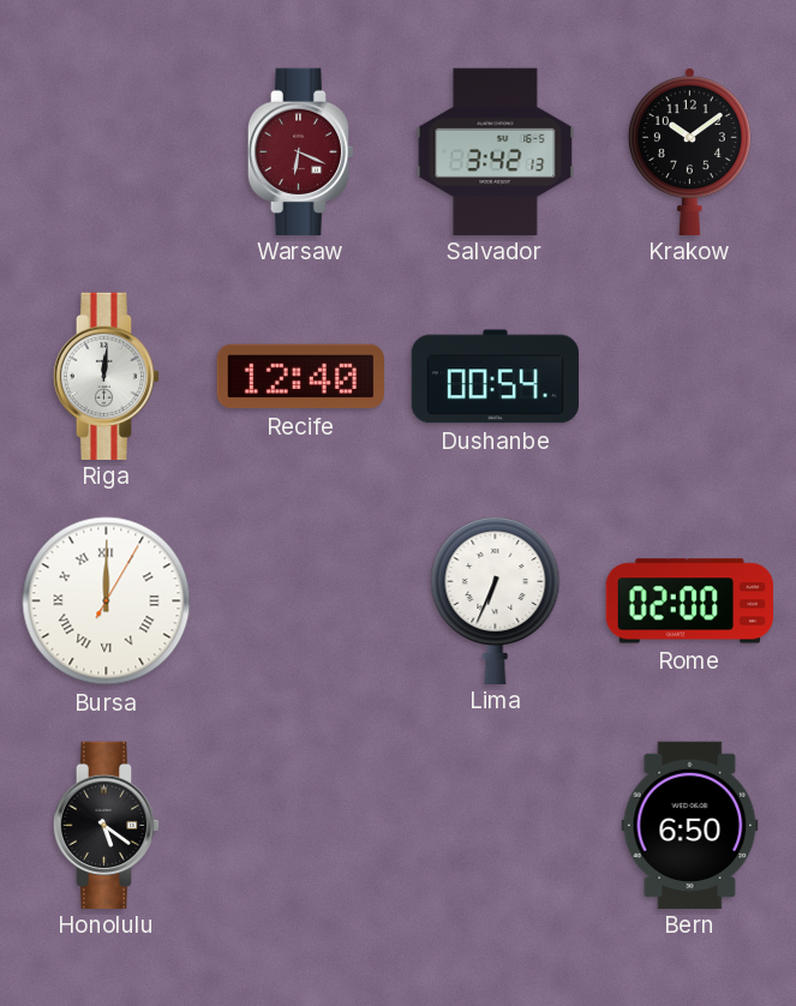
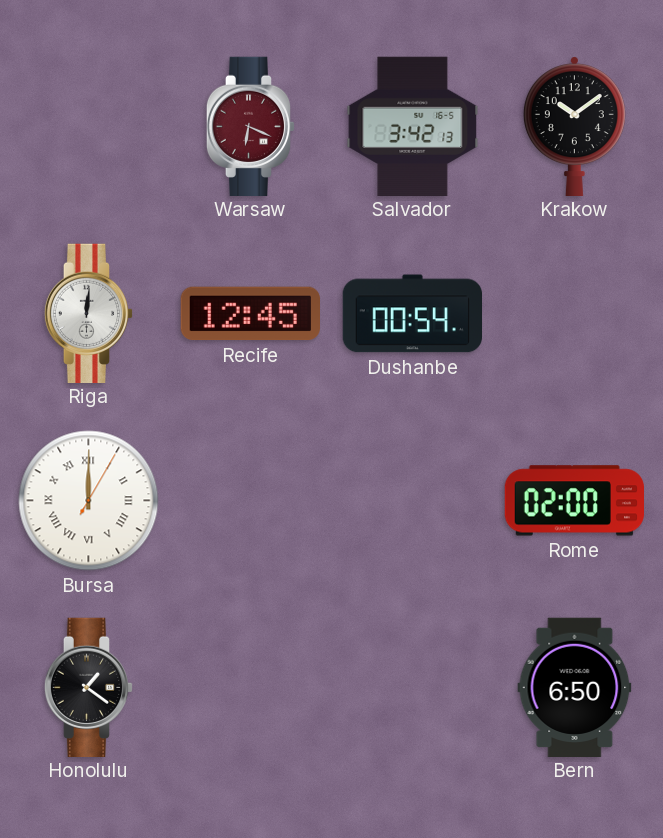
Recife: 12:40 -> 12:45
Lima: 6:34 -> none
Honolulu: 5:21 -> 1:21
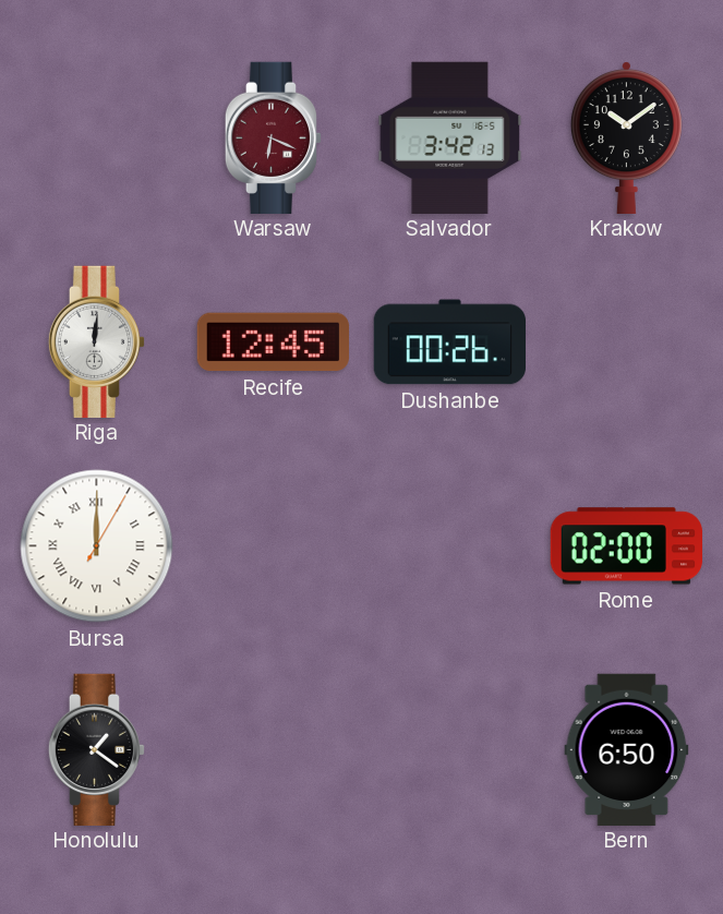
Dushanbe: 00:54 -> 00:26
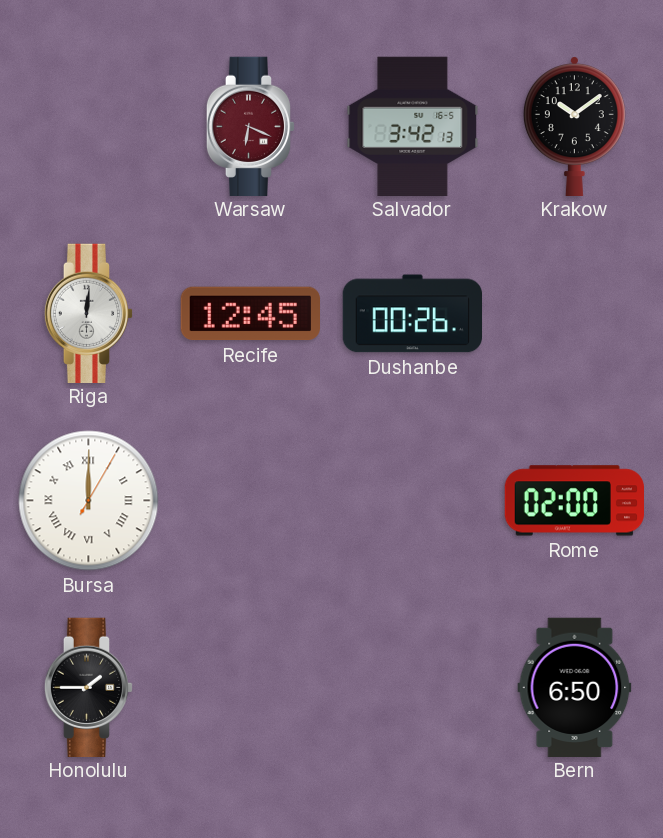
Honolulu: 1:21 -> 1:45
